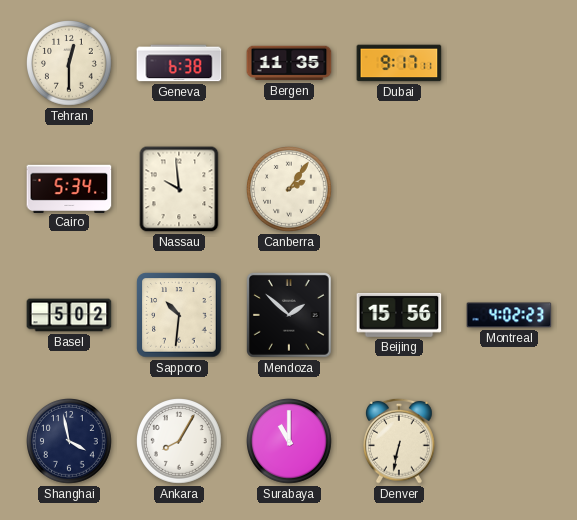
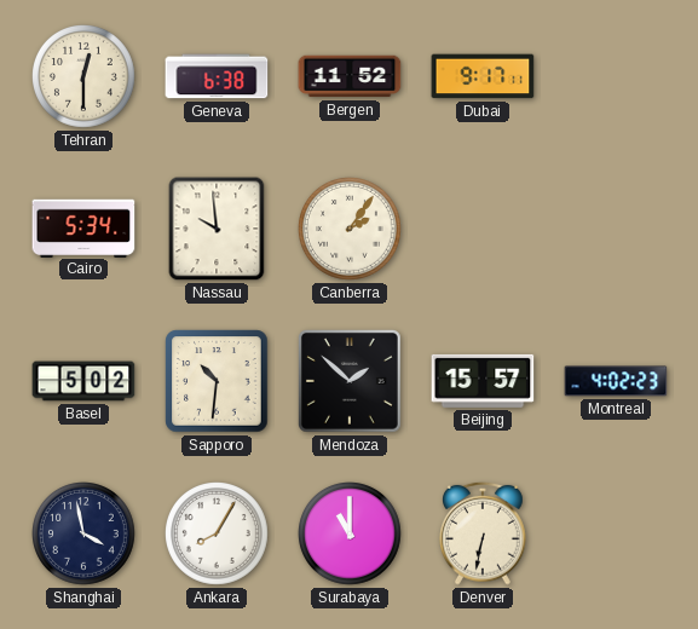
Bergen: 11:35 -> 11:52
Beijing: 15:56 -> 15:57
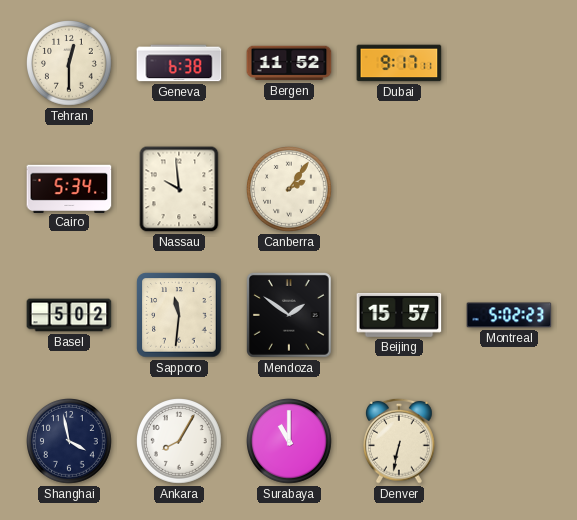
Sapporo: 10:31 -> 11:31
Mendoza: 1:52 -> 1:51
Montreal: 4:02 -> 5:02
